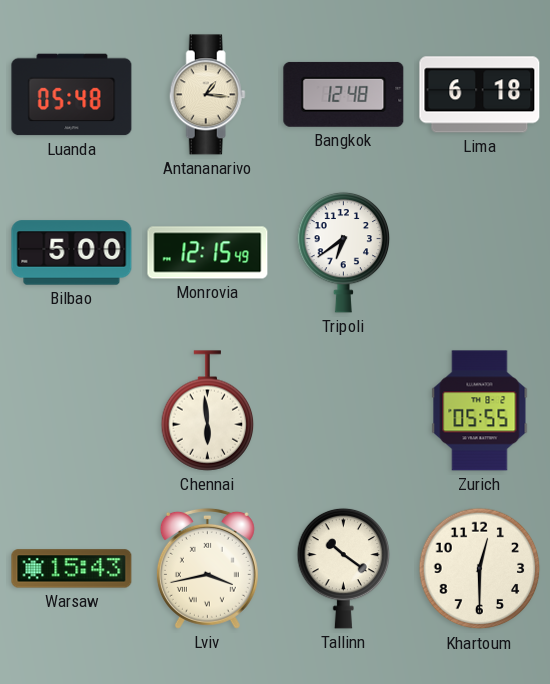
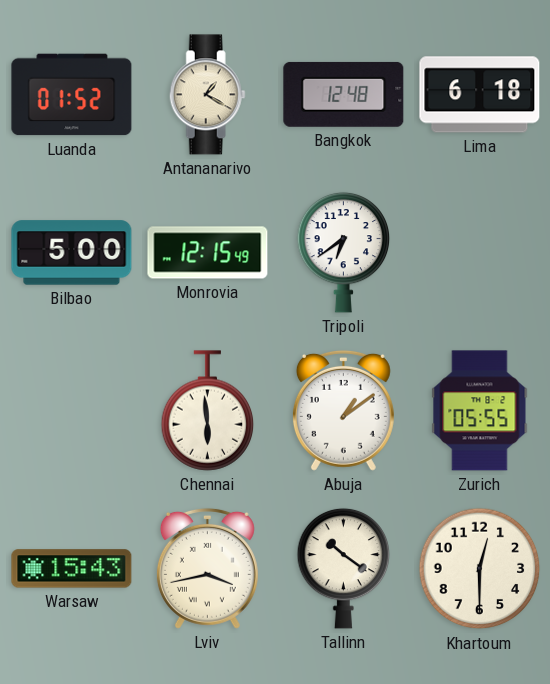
Luanda: 05:48 -> 01:52
Antananarivo: 1:16 -> 1:20
Abuja: none -> 1:09
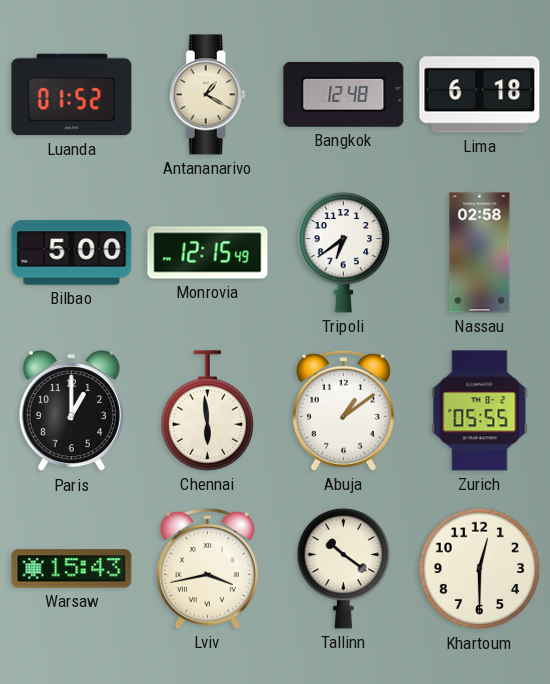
Nassau: none -> 02:58
Paris: none -> 1:00
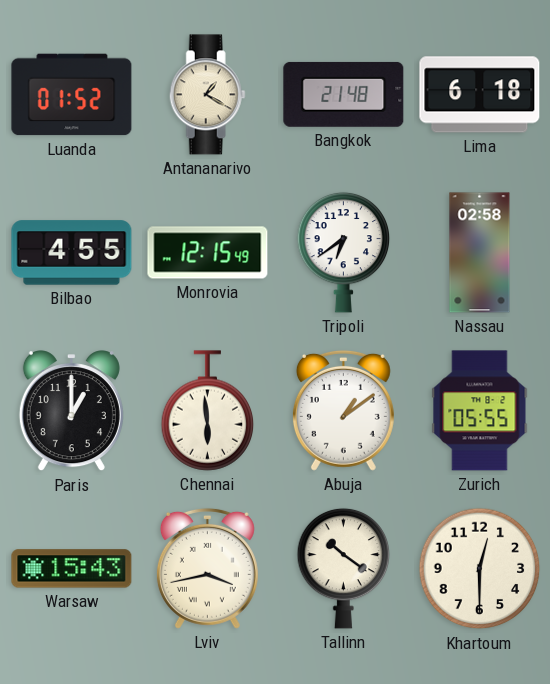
Bangkok: 12:48 -> 21:48
Bilbao: 5:00 -> 4:55
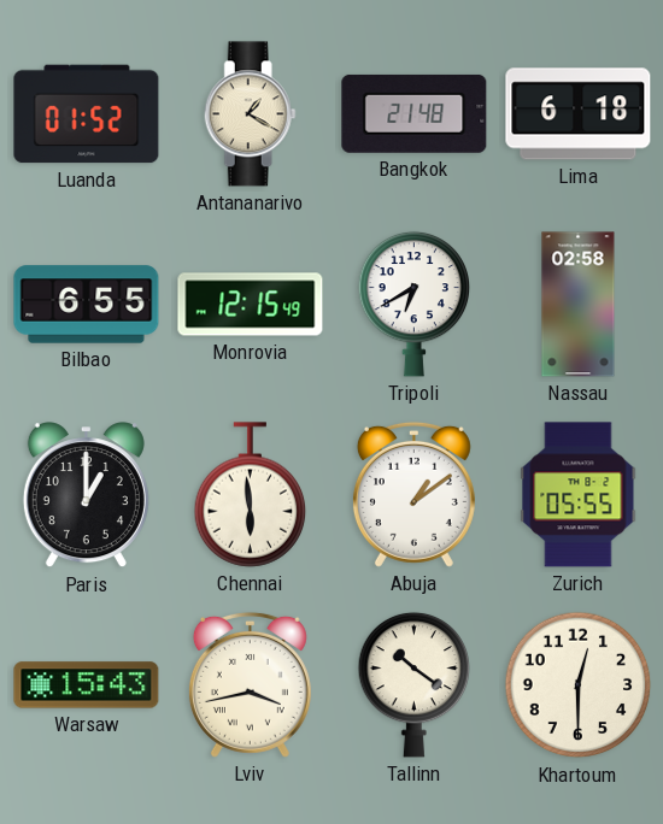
Bilbao: 4:55 -> 6:55
Tripoli: 6:39 -> 6:40
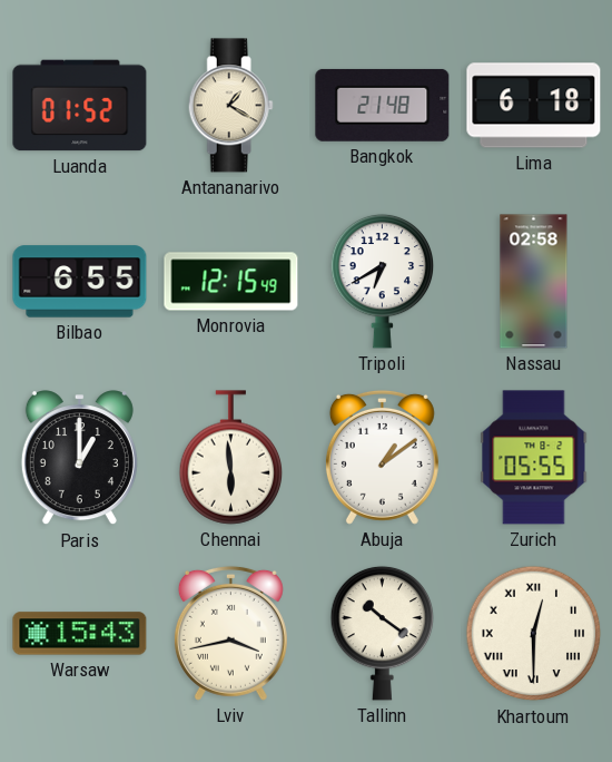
Khartoum numerals: Arabic -> Roman
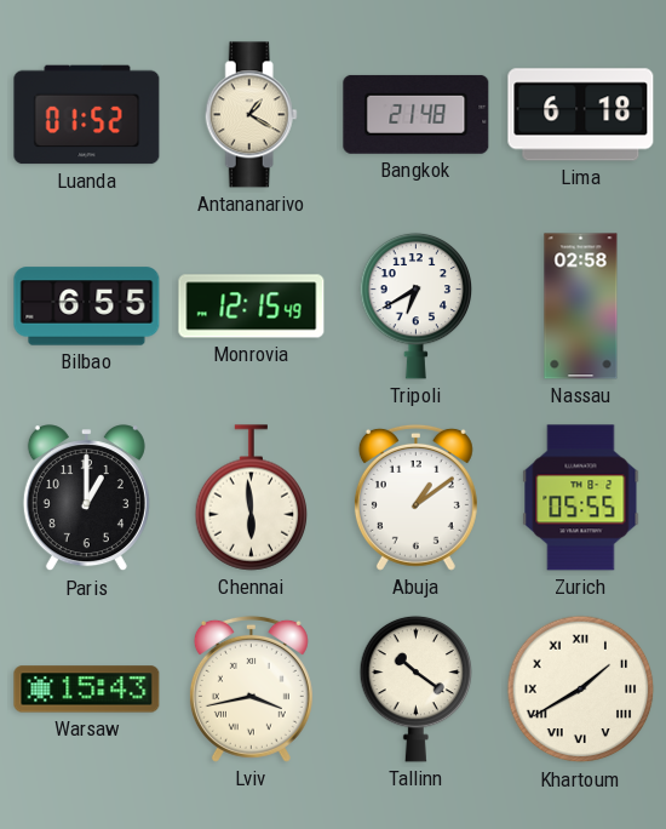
Khartoum: 12:30 -> 1:40
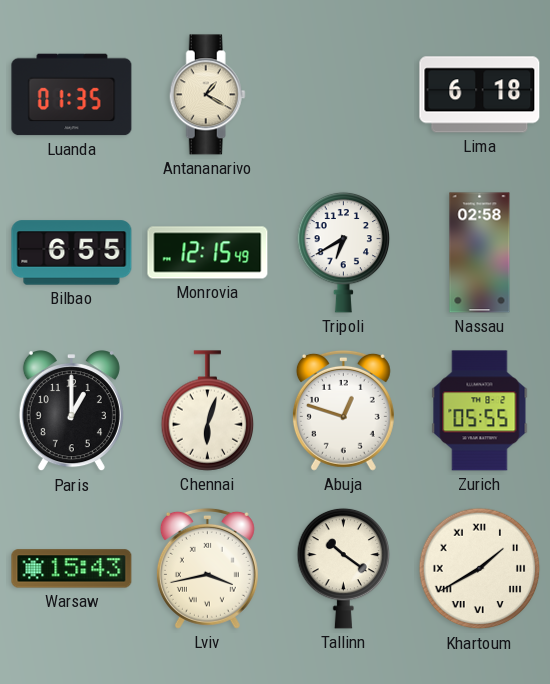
Luanda: 01:52 -> 01:35
Bangkok: 21:48 -> none
Chennai: 5:59 -> 6:03
Abuja: 1:09 -> 12:48
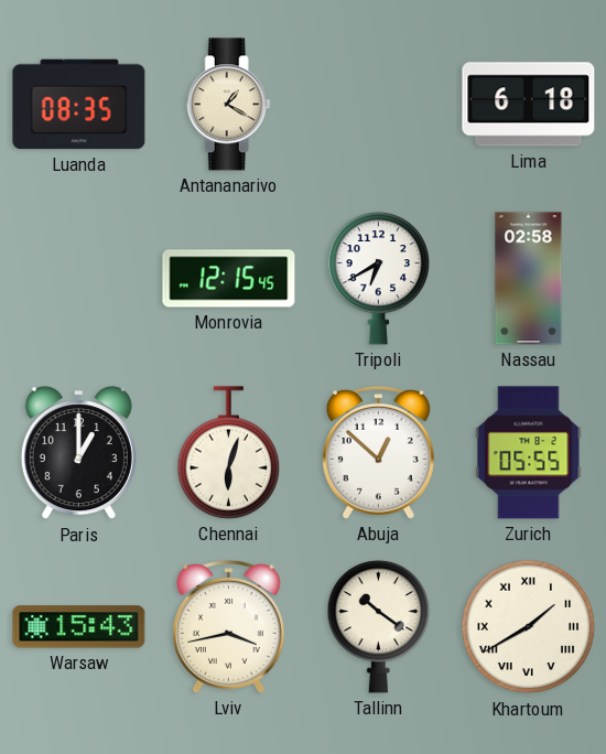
Luanda: 01:35 -> 08:35
Bilbao: 6:55 -> none
Monrovia: 12:15:49 -> 12:15:45
Abuja: 12:48 -> 12:52
